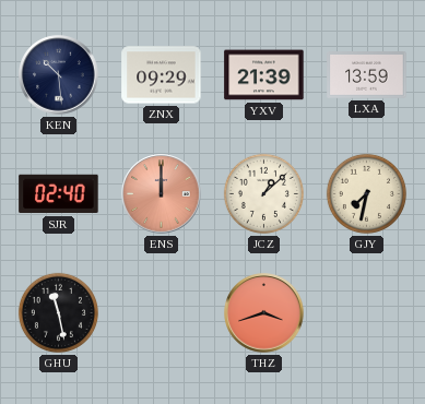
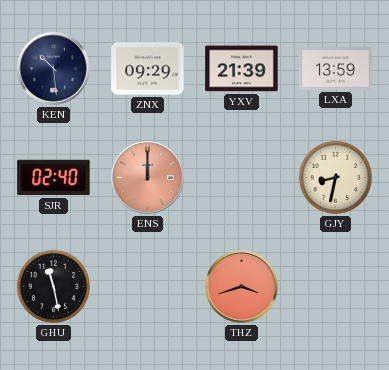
JCZ: 1:08 -> none
GJY: 7:32 -> 8:32
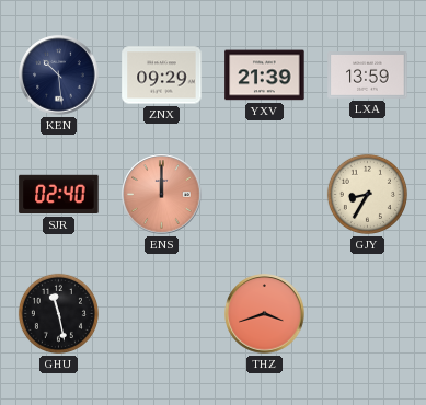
GJY: 8:32 -> 8:35
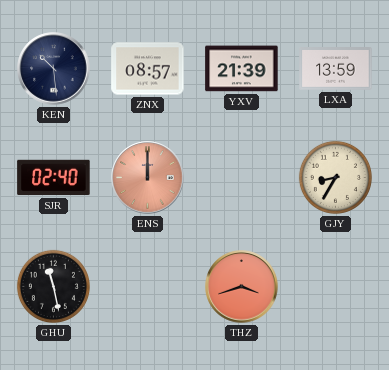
ZNX: 09:29 -> 08:57
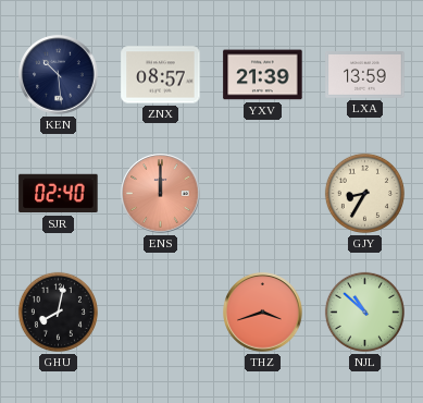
GHU: 11:28 -> 8:02
NJL: none -> 10:52
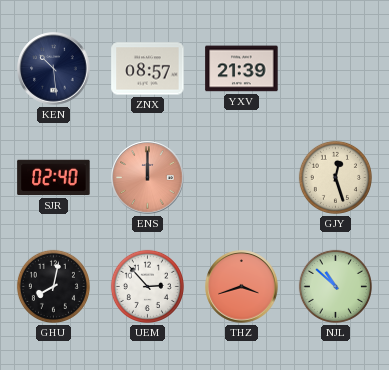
LXA: 13:59 -> none
GJY: 8:35 -> 12:27
UEM: none -> 2:53
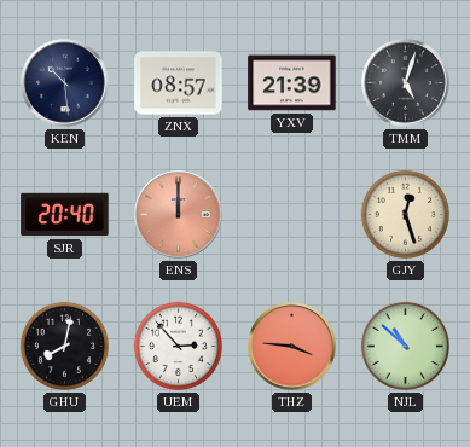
TMM: none -> 5:03
SJR: 02:40 -> 20:40
THZ: 3:42 -> 3:46
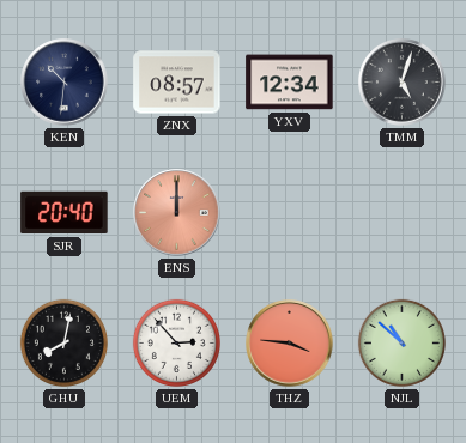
KEN: 10:29 -> 10:31
YXV: 21:39 -> 12:34
GJY: 12:27 -> none
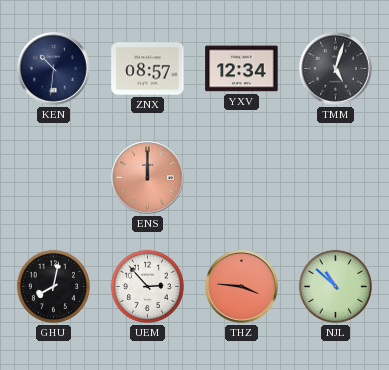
SJR: 20:40 -> none
